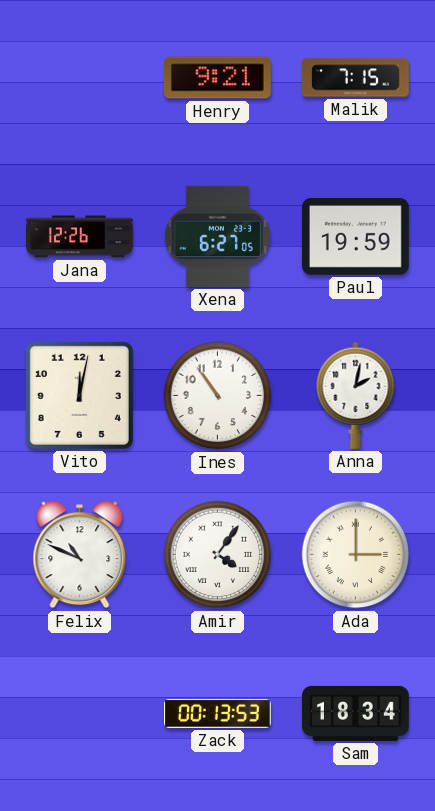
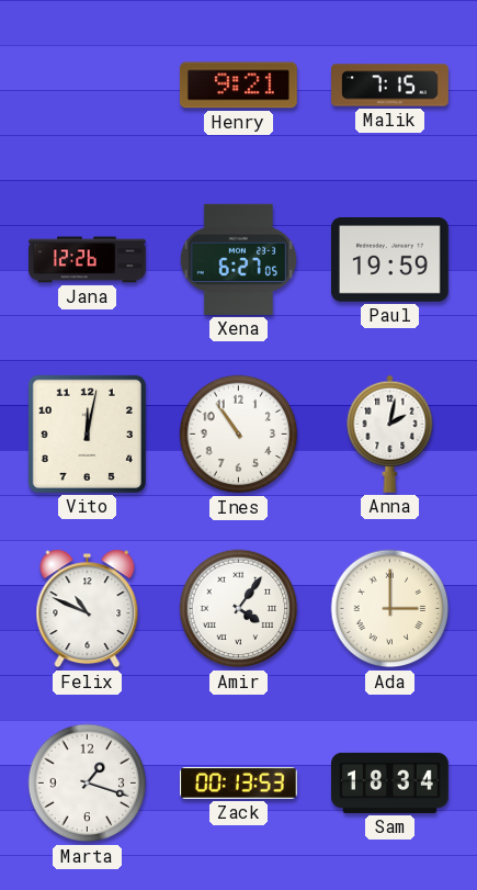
Marta: none -> 1:18
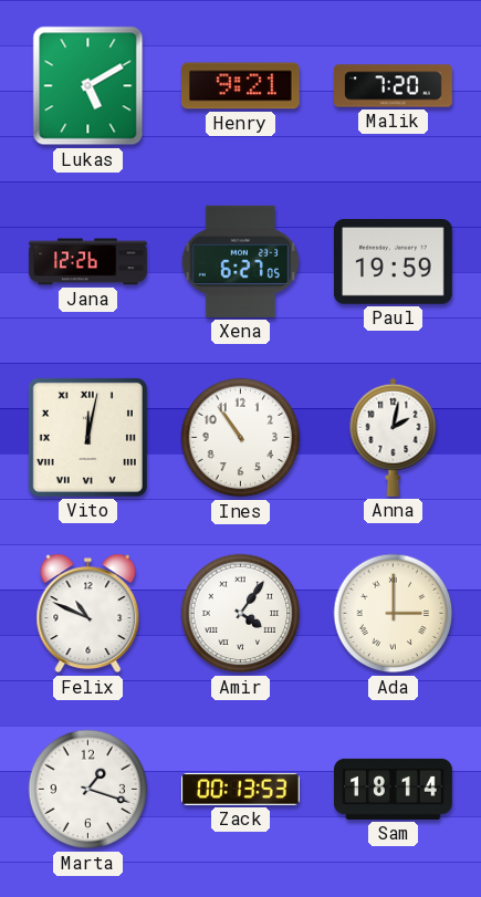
Lukas: none -> 5:10
Malik: 7:15 -> 7:20
Vito numerals: Arabic -> Roman
Sam: 18:34 -> 18:14
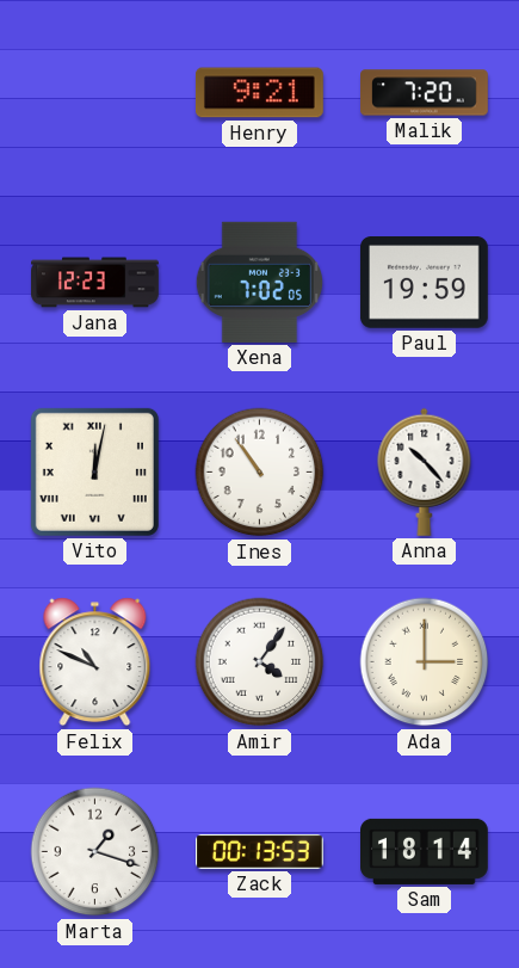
Lukas: 5:10 -> none
Jana: 12:26 -> 12:23
Xena: 6:27 -> 7:02
Anna: 2:02 -> 10:23
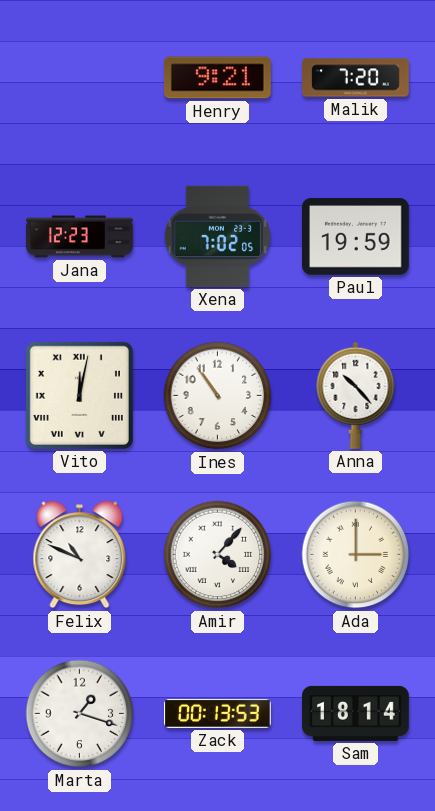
Amir: 4:06 -> 4:07
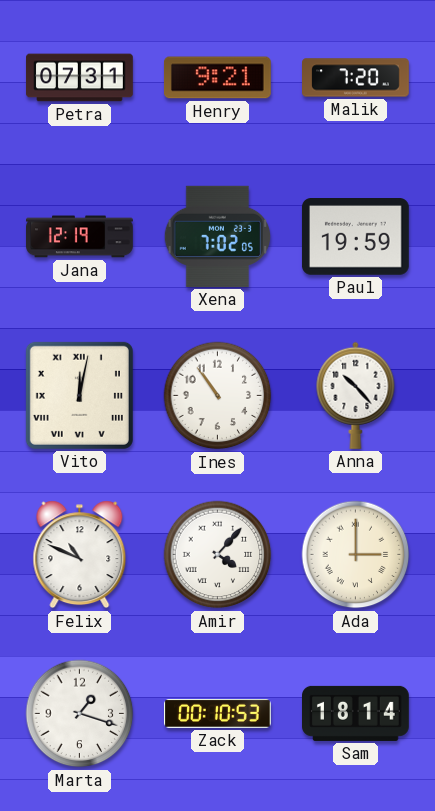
Petra: none -> 07:31
Jana: 12:23 -> 12:19
Zack: 00:13 -> 00:10
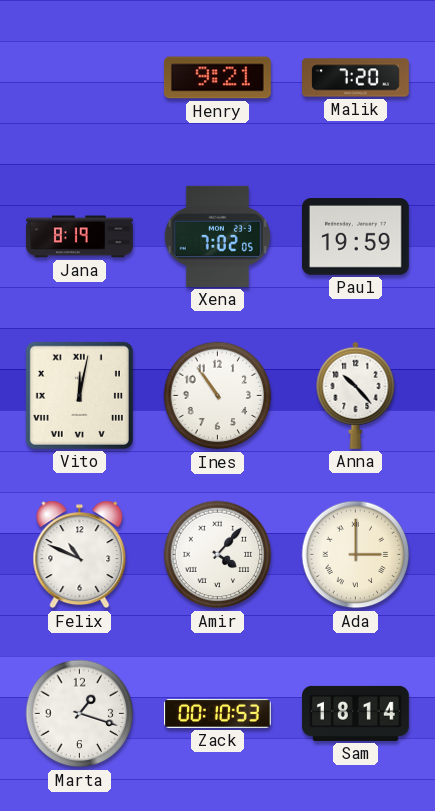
Petra: 07:31 -> none
Jana: 12:19 -> 8:19
